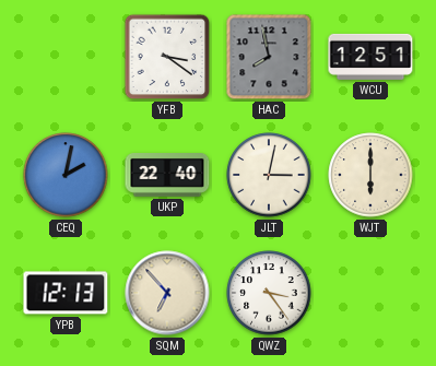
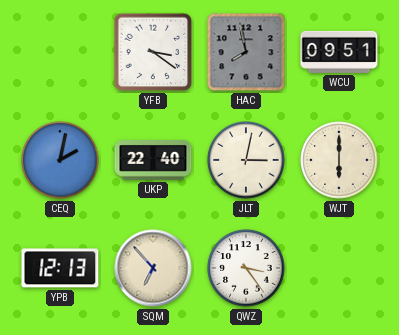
WCU: 12:51 -> 09:51
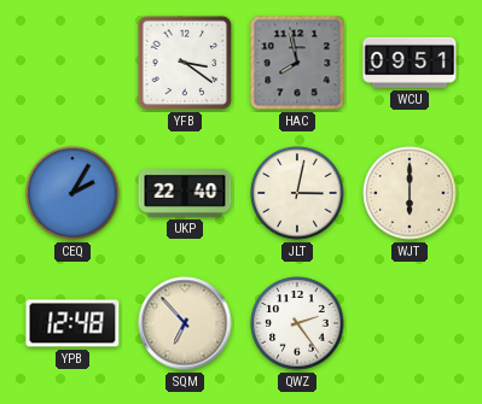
CEQ: 2:02 -> 2:05
YPB: 12:13 -> 12:48
QWZ: 3:24 -> 2:24
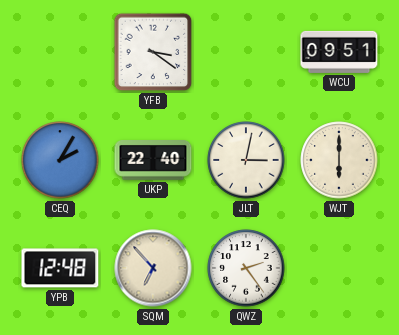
HAC: 7:58 -> none
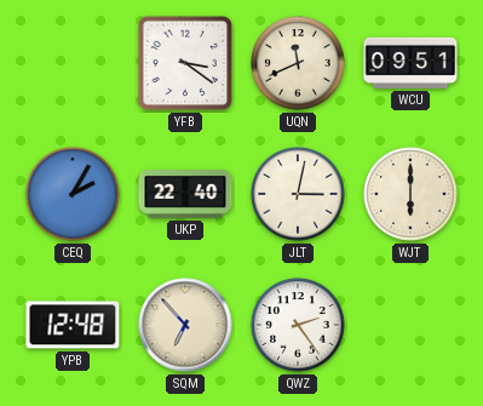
UQN: none -> 11:41
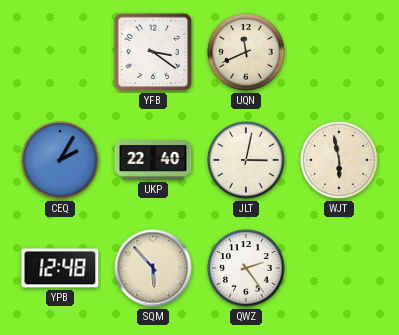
WCU: 09:51 -> none
WJT: 6:00 -> 5:58
SQM: 6:53 -> 5:53
